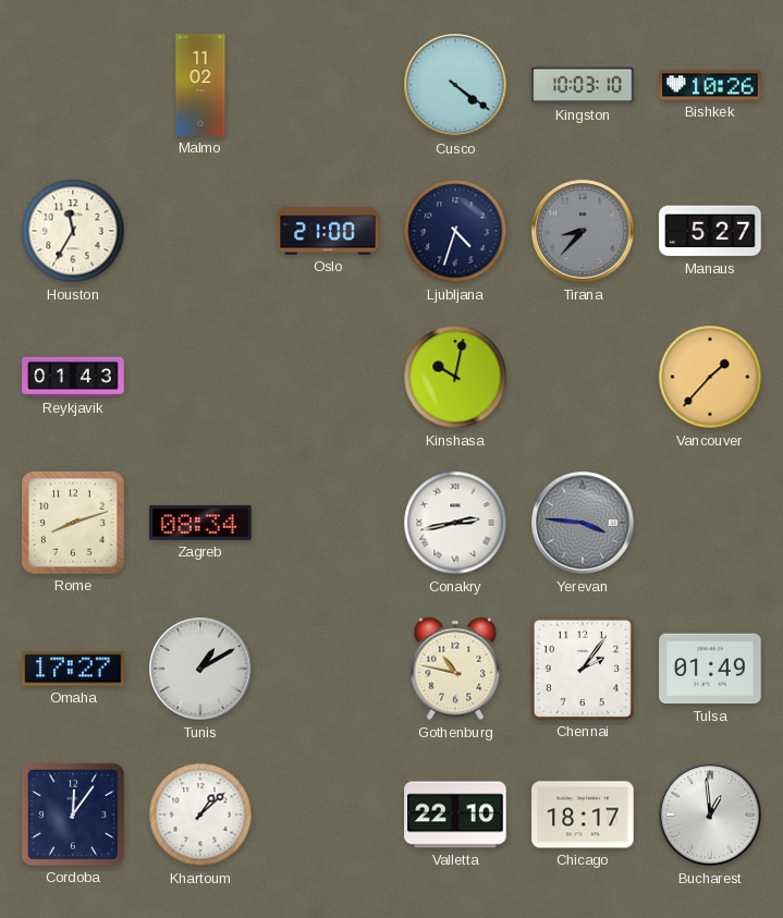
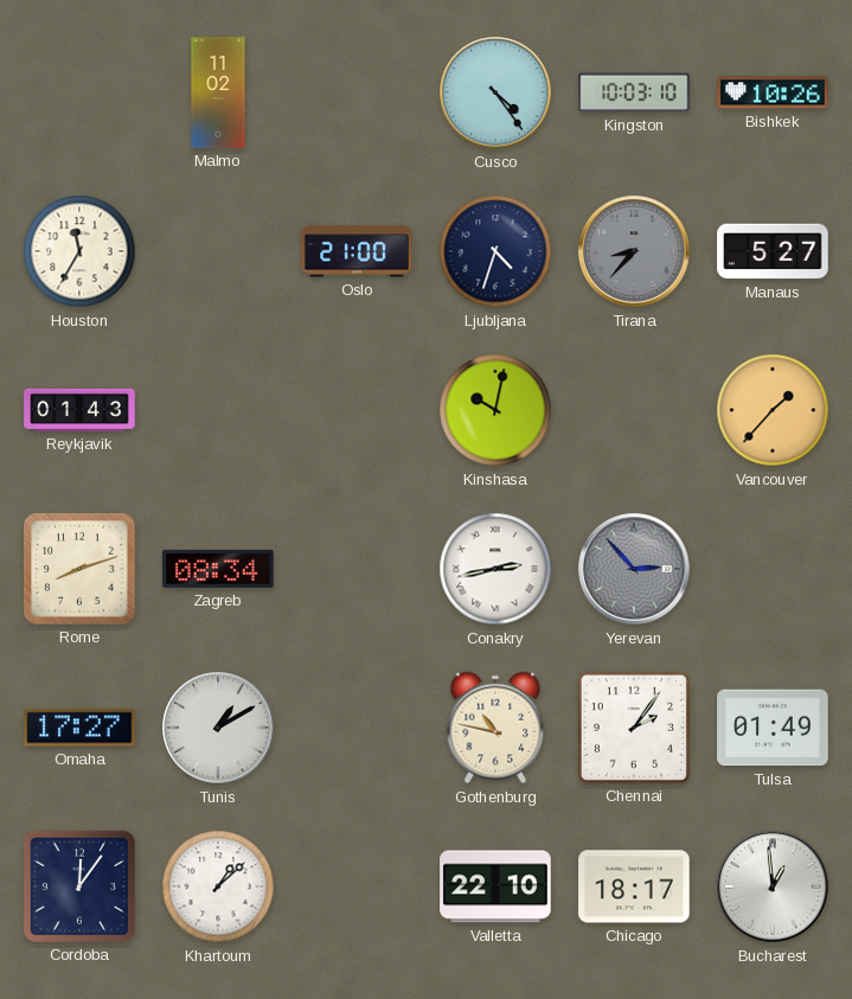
Cusco: 4:21 -> 4:24
Yerevan: 3:46 -> 2:53
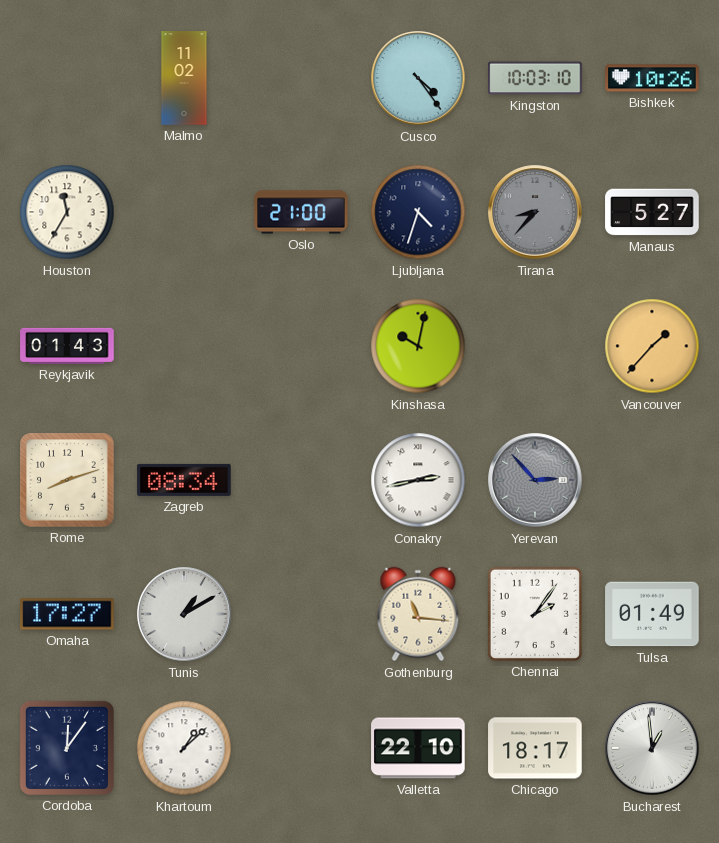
Gothenburg: 10:47 -> 11:16
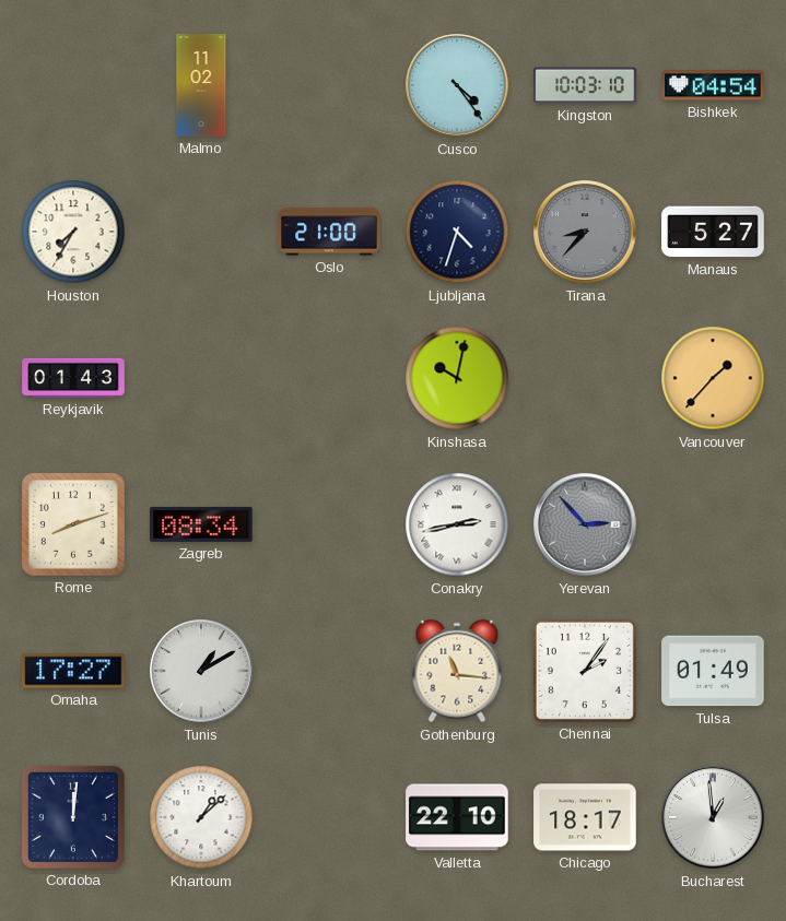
Bishkek: 10:26 -> 04:54
Houston: 11:35 -> 7:35
Cordoba: 12:06 -> 12:01
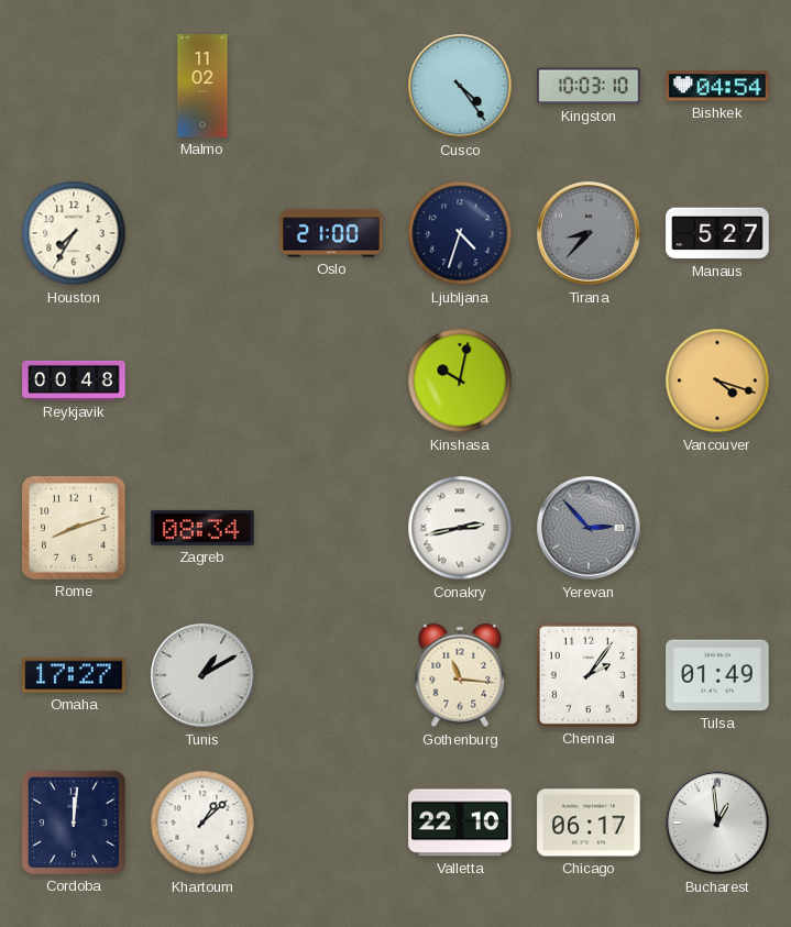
Reykjavik: 01:43 -> 00:48
Vancouver: 1:37 -> 4:18
Chicago: 18:17 -> 06:17
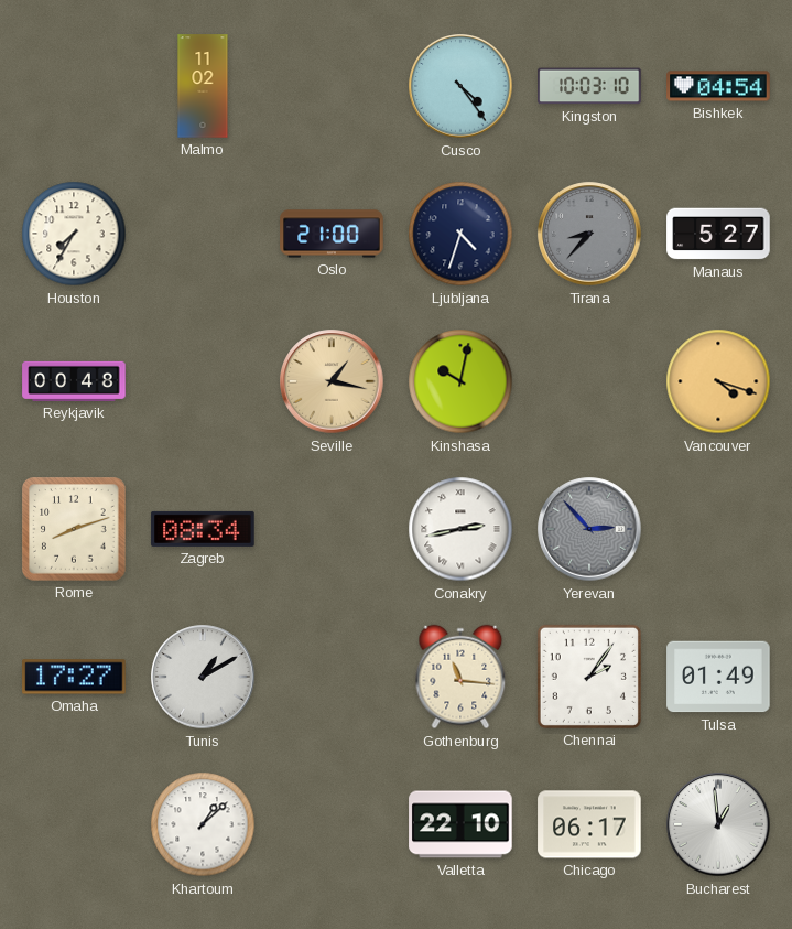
Seville: none -> 1:17
Cordoba: 12:01 -> none
